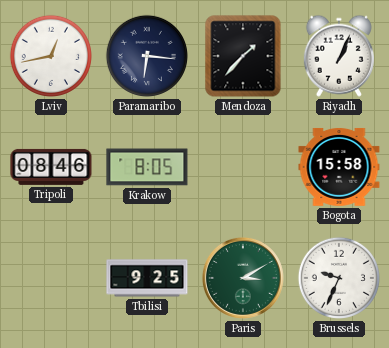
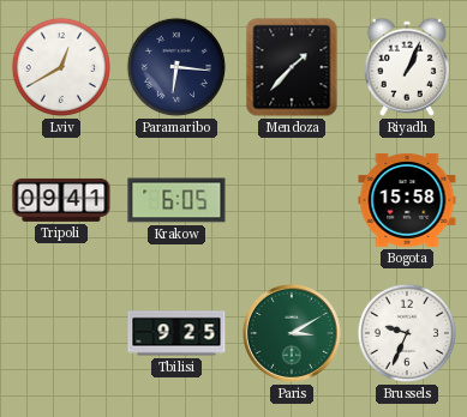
Lviv: 12:43 -> 12:40
Tripoli: 08:46 -> 09:41
Krakow: 8:05 -> 6:05
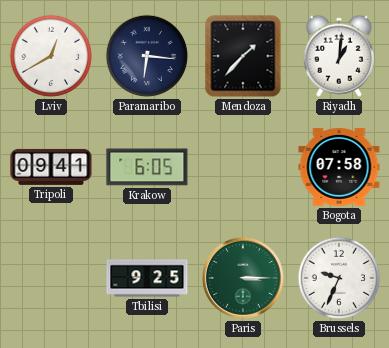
Riyadh: 1:04 -> 1:01
Bogota: 15:58 -> 07:58
Paris: 3:10 -> 3:15
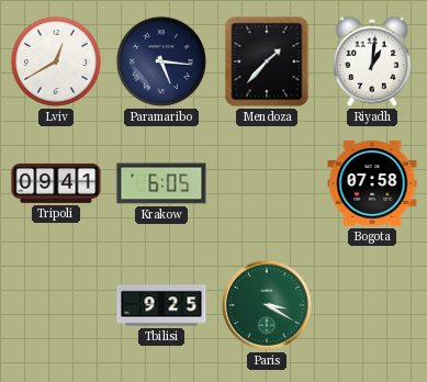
Paramaribo: 6:16 -> 5:16
Paris: 3:15 -> 3:20
Brussels: 9:34 -> none
